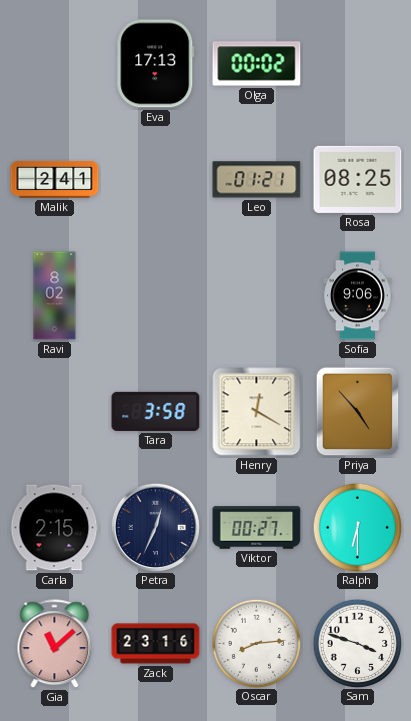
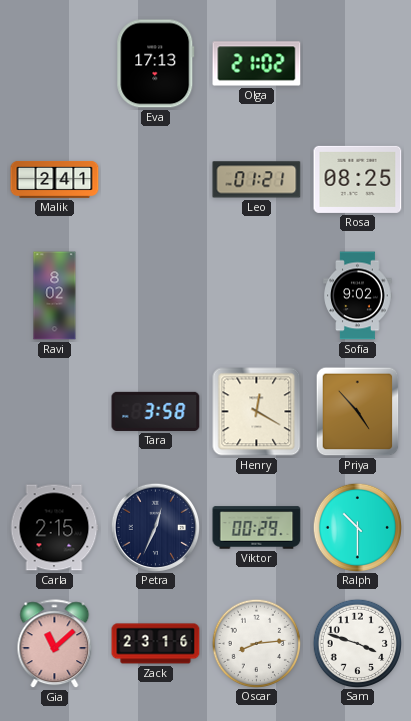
Olga: 00:02 -> 21:02
Sofia: 9:06 -> 9:02
Viktor: 00:27 -> 00:29
Ralph: 6:30 -> 10:30
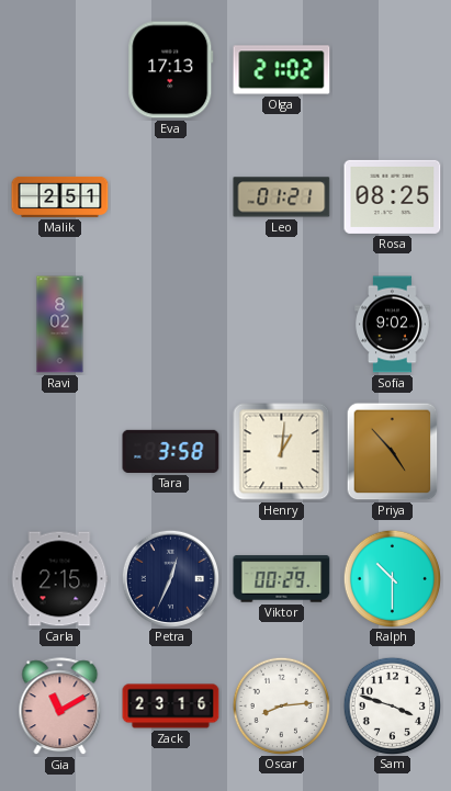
Malik: 2:41 -> 2:51
Henry: 12:20 -> 1:01
Gia: 11:08 -> 11:10
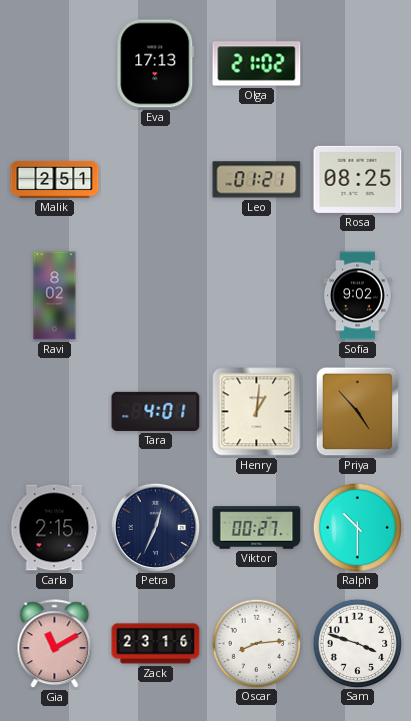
Tara: 3:58 -> 4:01
Viktor: 00:29 -> 00:27
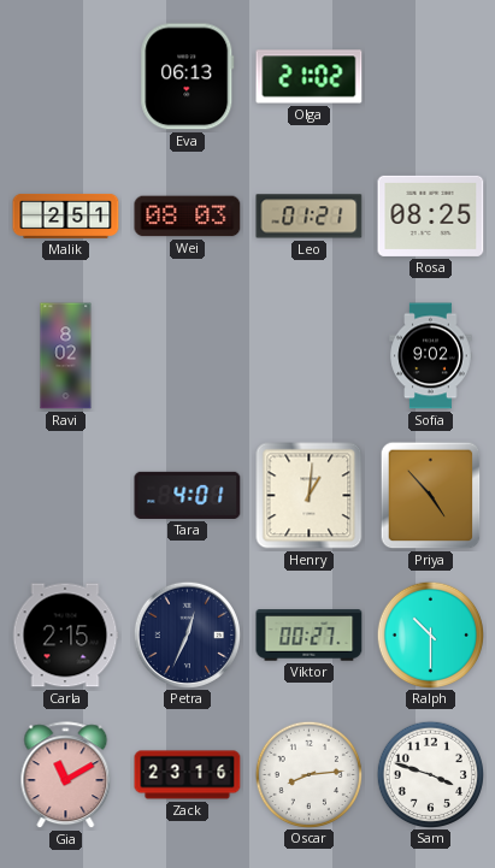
Eva: 17:13 -> 06:13
Wei: none -> 08:03
